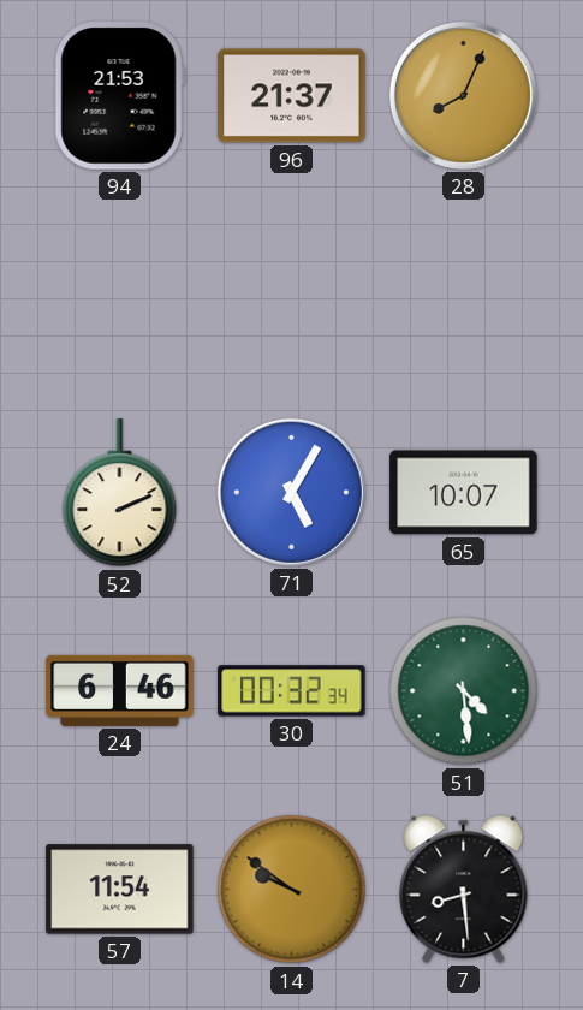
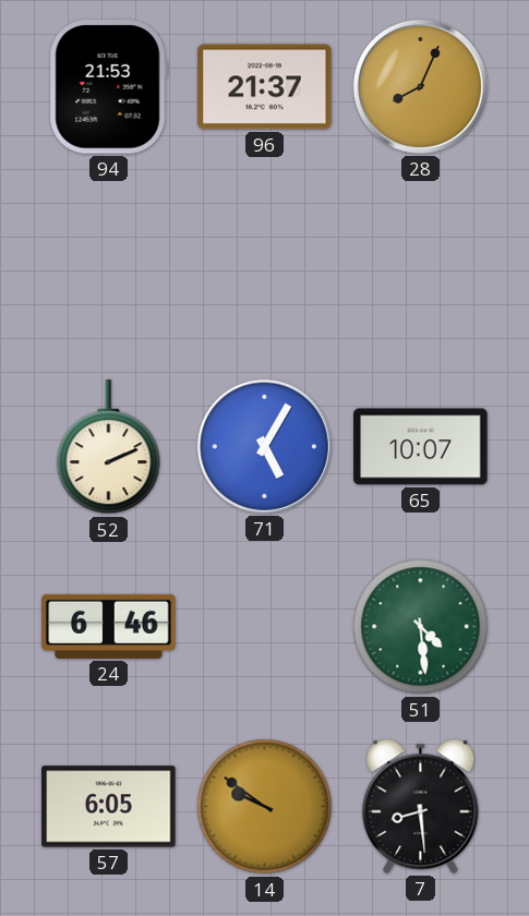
30: 00:32 -> none
57: 11:54 -> 6:05
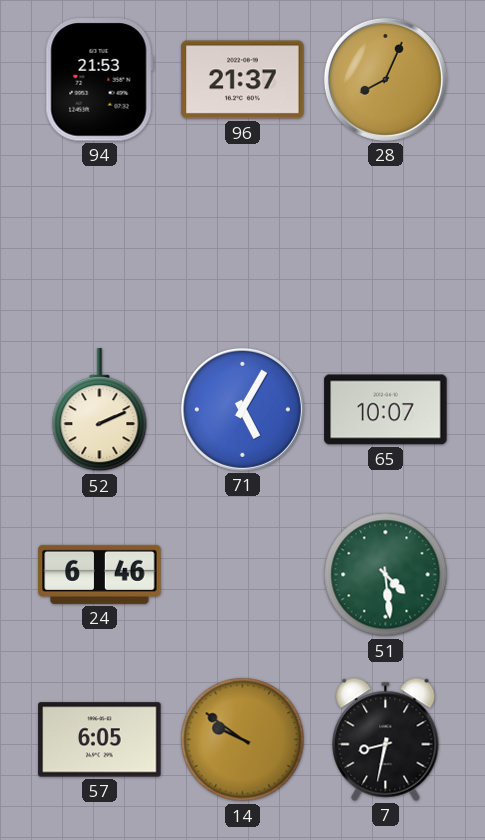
7: 8:29 -> 8:32
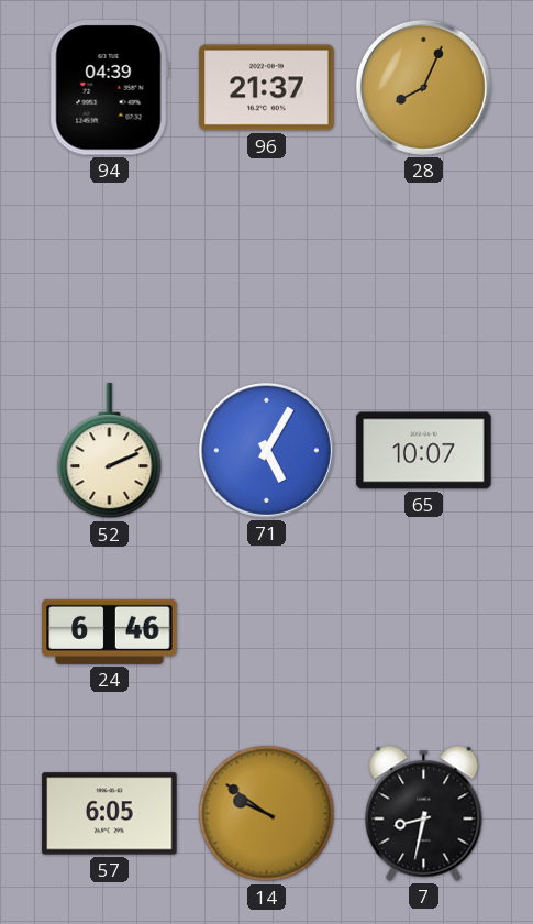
94: 21:53 -> 04:39
51: 4:29 -> none
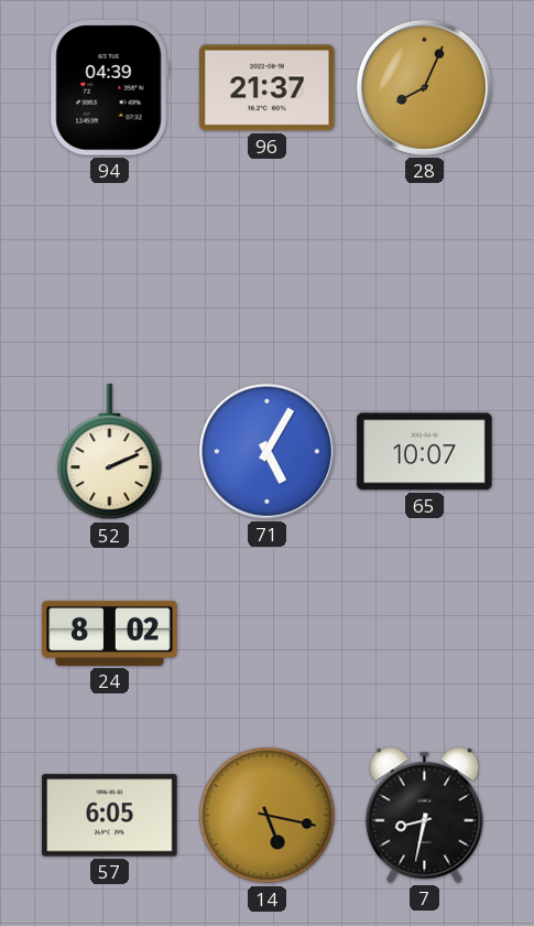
24: 6:46 -> 8:02
14: 9:51 -> 5:17
